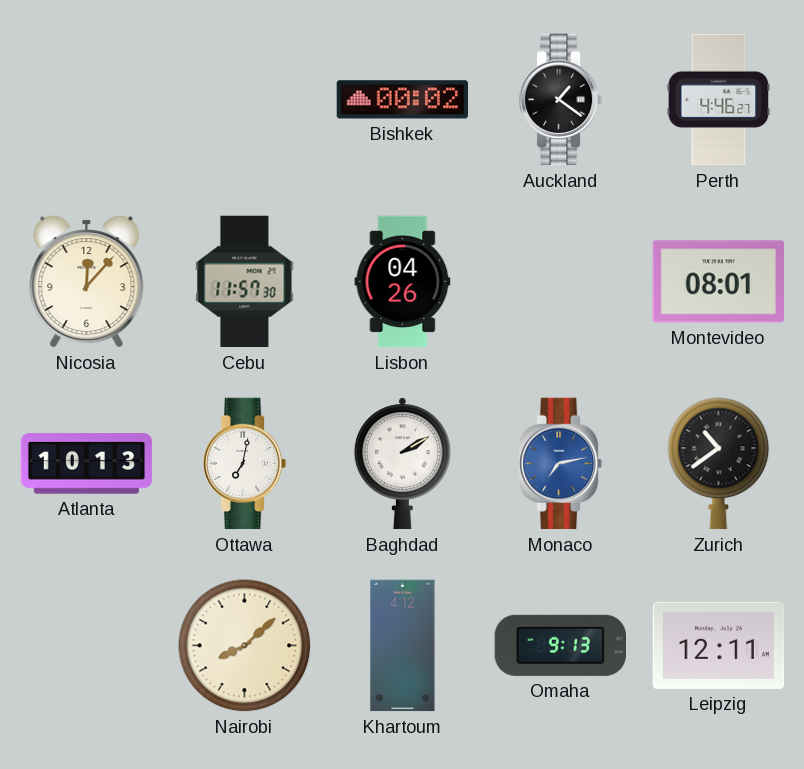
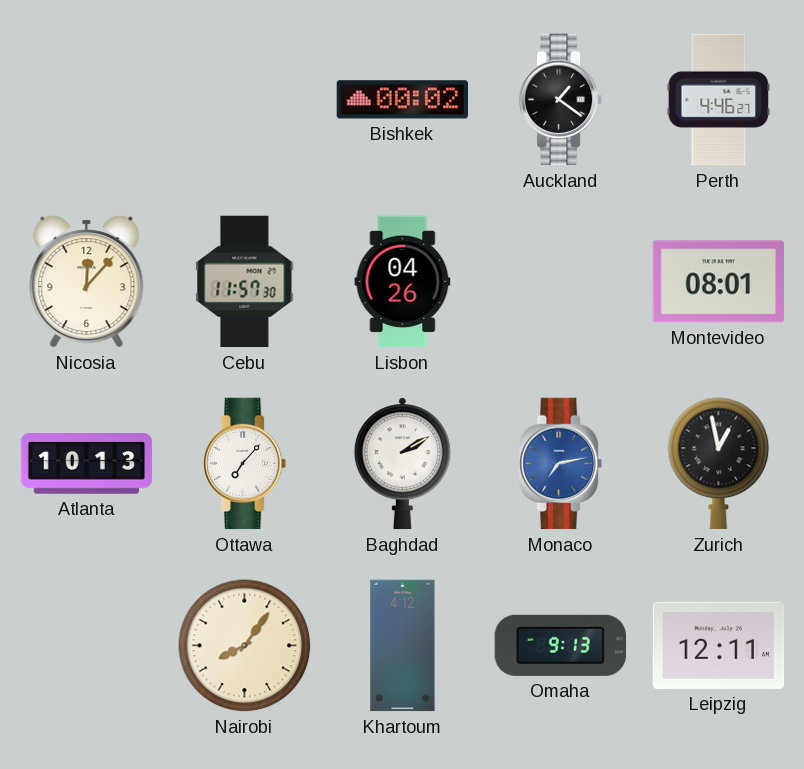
Ottawa: 7:02 -> 7:07
Zurich: 10:39 -> 12:58
Nairobi: 8:08 -> 8:06
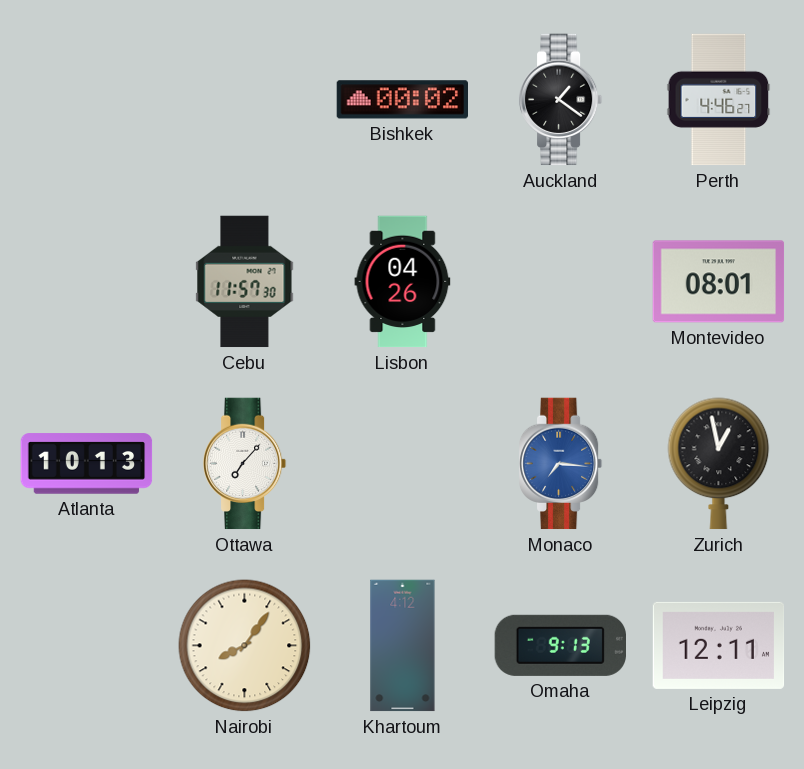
Nicosia: 12:07 -> none
Baghdad: 2:10 -> none
Monaco: 7:13 -> 7:16
